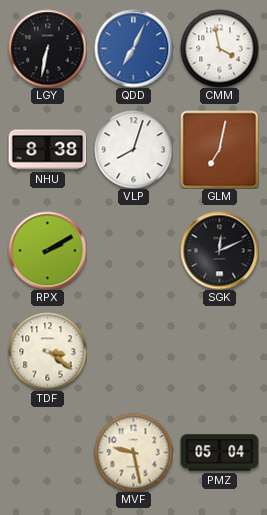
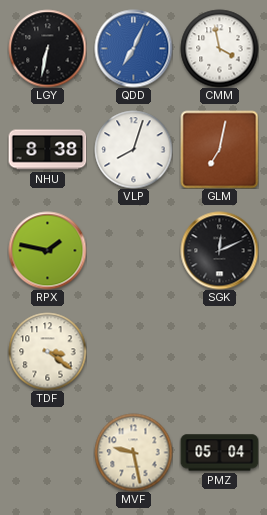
RPX: 2:10 -> 1:47
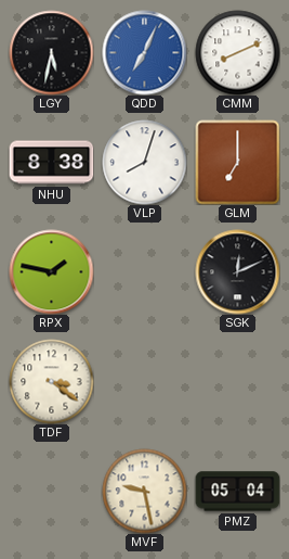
LGY: 6:32 -> 5:32
CMM: 3:58 -> 8:11
GLM: 7:02 -> 7:00
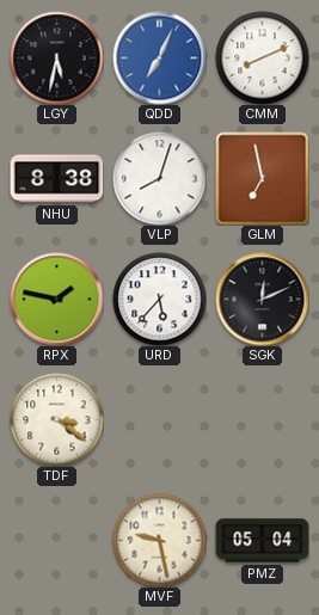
GLM: 7:00 -> 6:58
URD: none -> 5:37
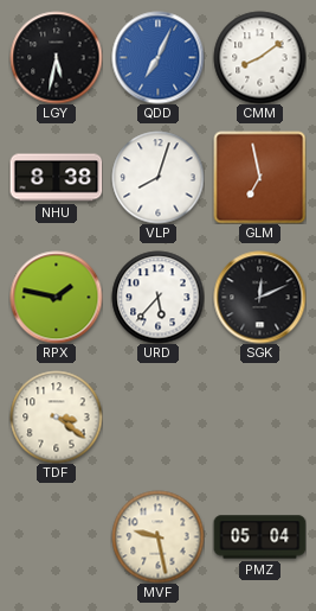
CMM: 8:11 -> 8:09
